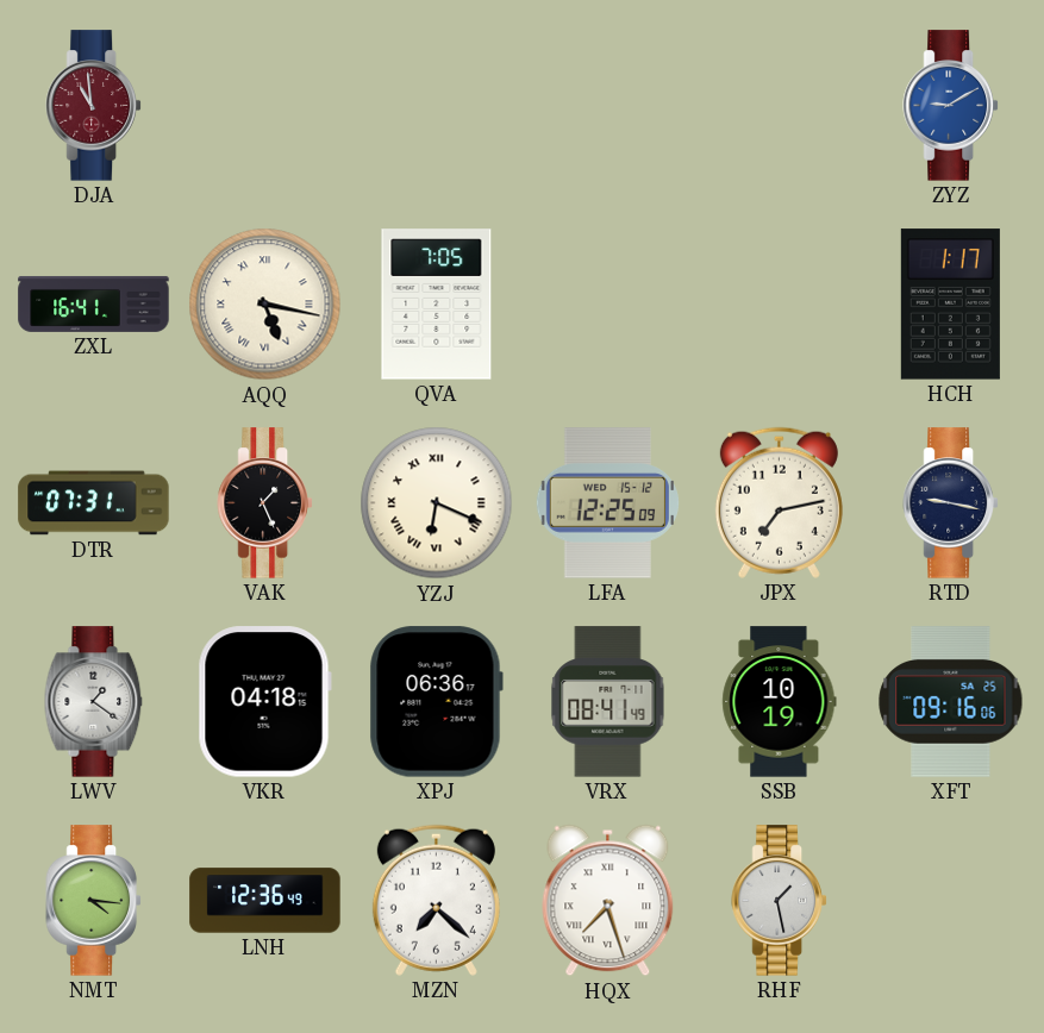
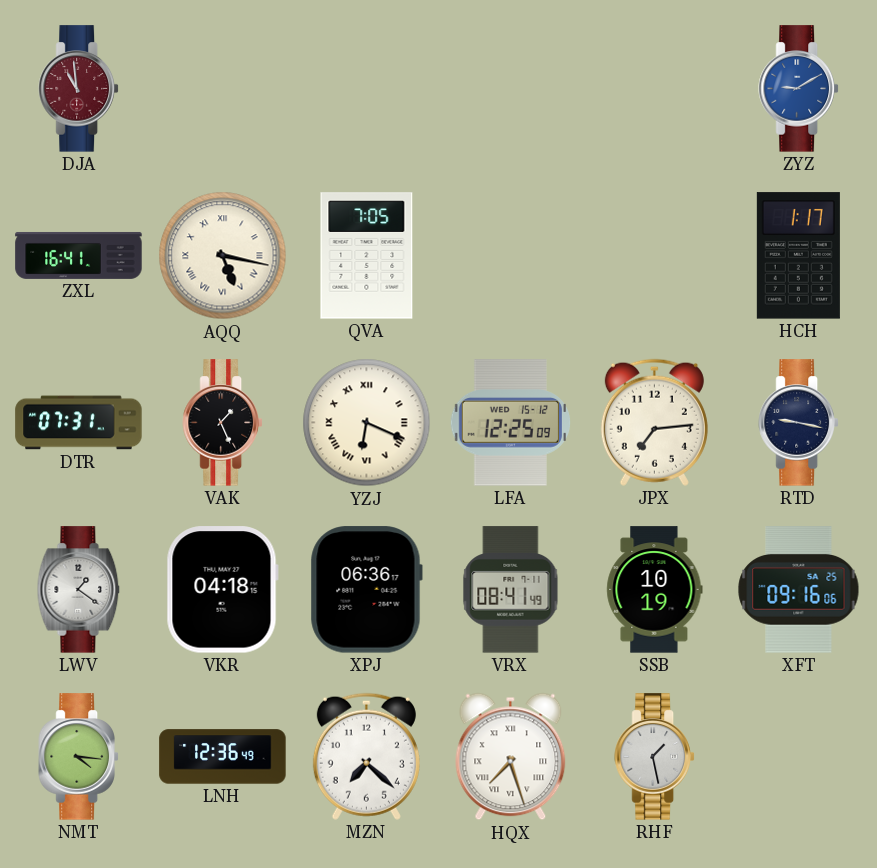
JPX: 7:13 -> 7:14
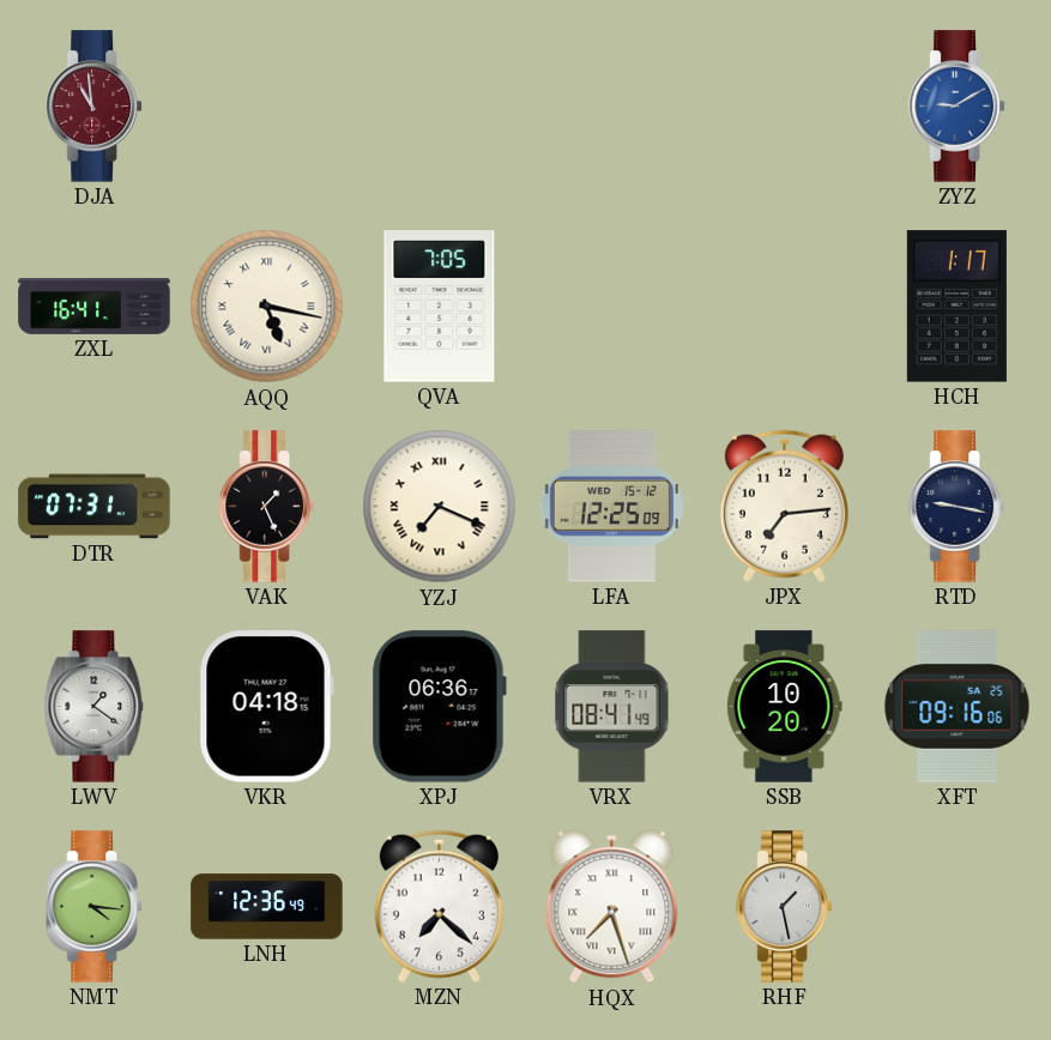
YZJ: 6:19 -> 7:19
SSB: 10:19 -> 10:20
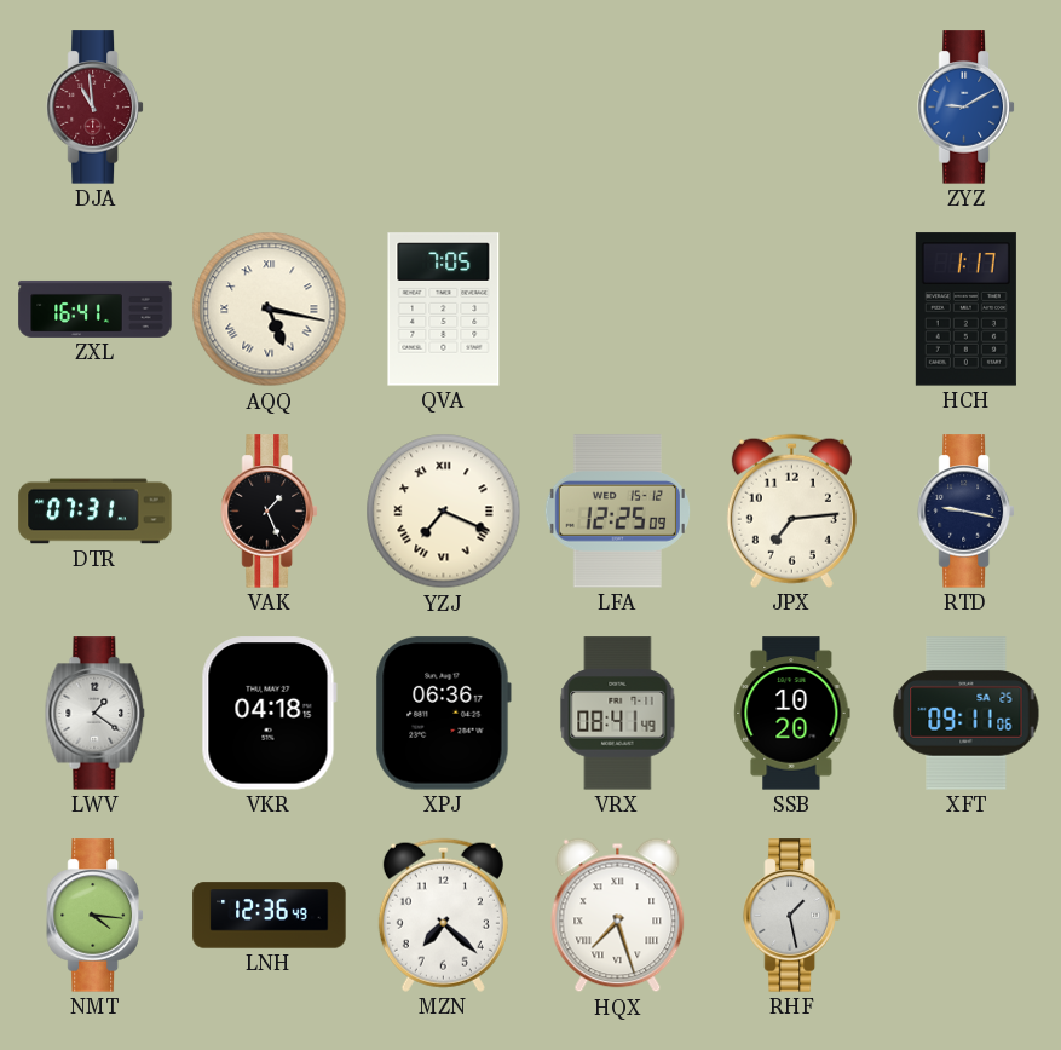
XFT: 09:16 -> 09:11
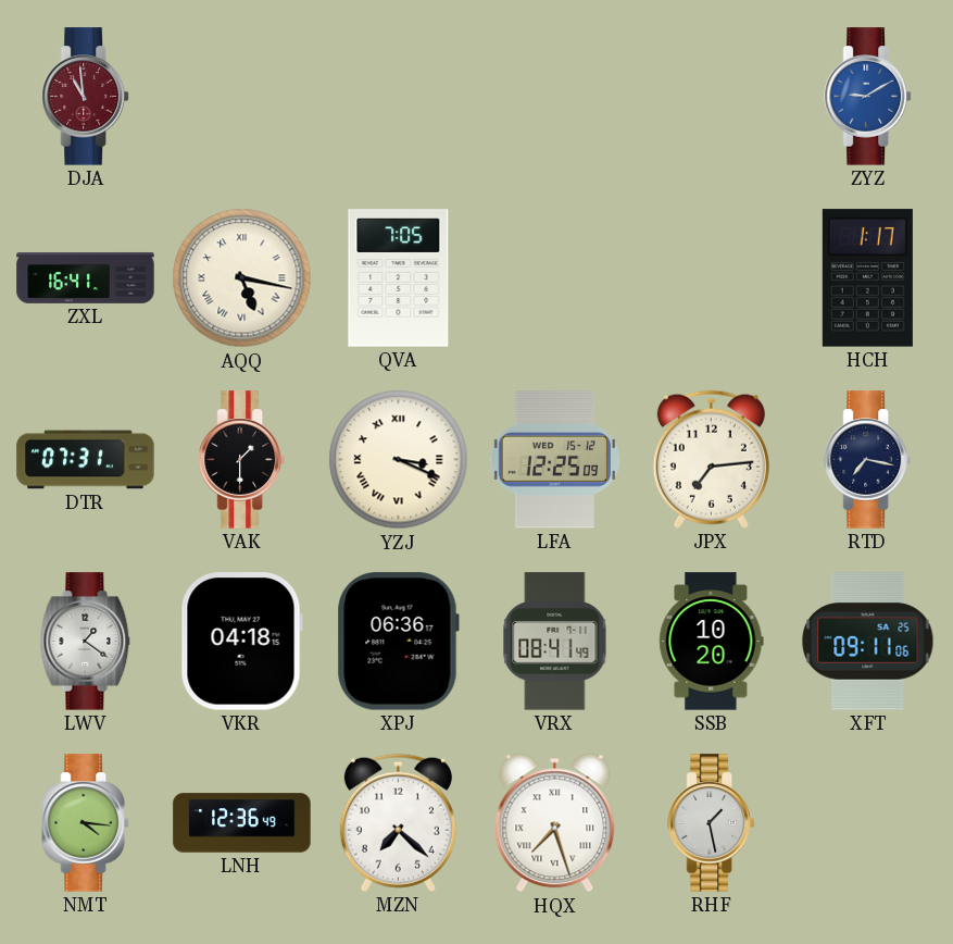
VAK: 1:26 -> 1:30
YZJ: 7:19 -> 3:19
RTD: 9:17 -> 7:17
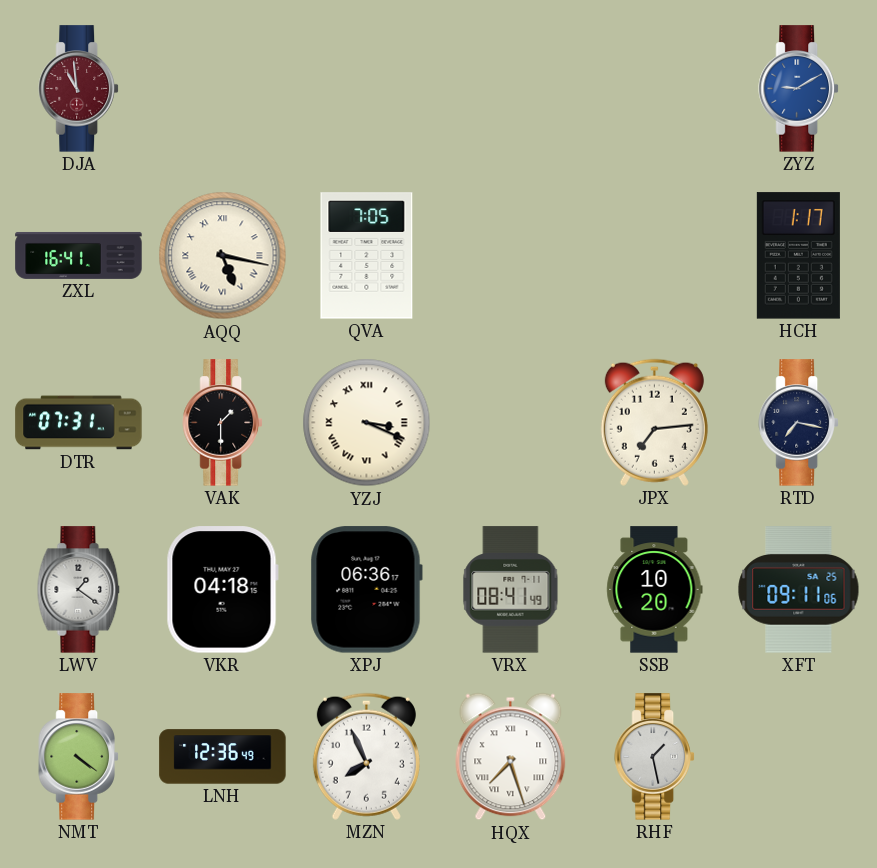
LFA: 12:25 -> none
NMT: 4:16 -> 4:21
MZN: 7:22 -> 7:56
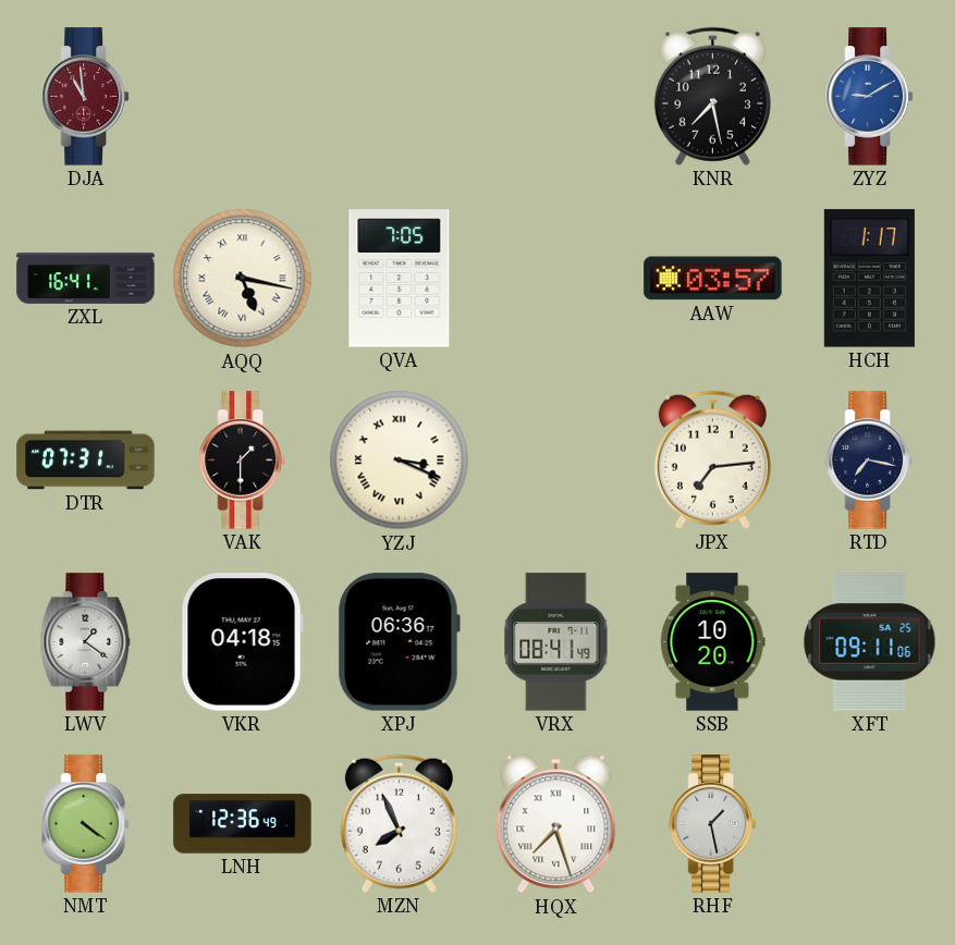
KNR: none -> 7:28
AAW: none -> 03:57
